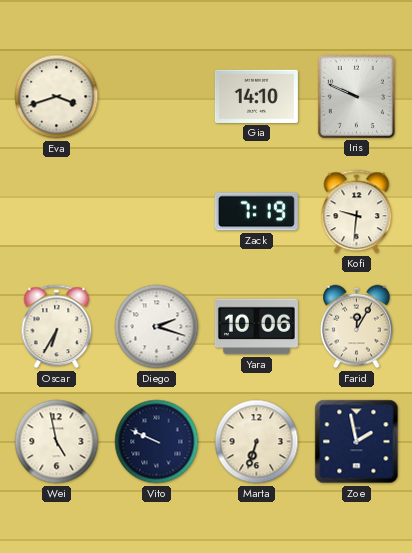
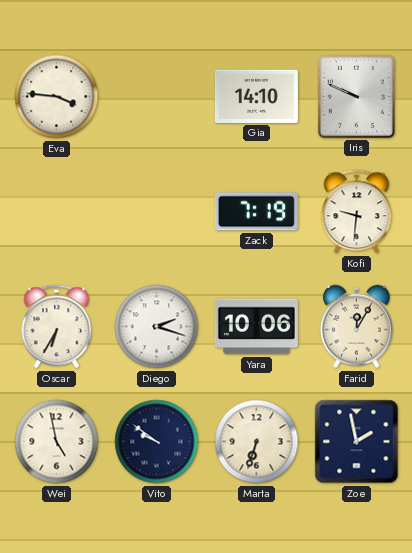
Eva: 3:42 -> 3:46
Vito: 9:49 -> 9:51
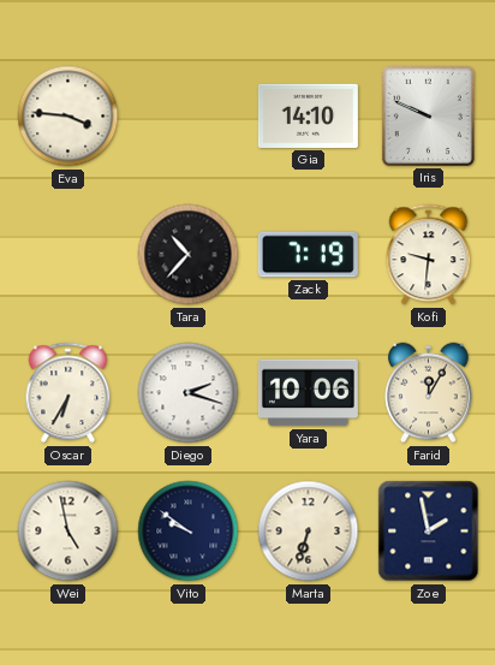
Tara: none -> 10:37
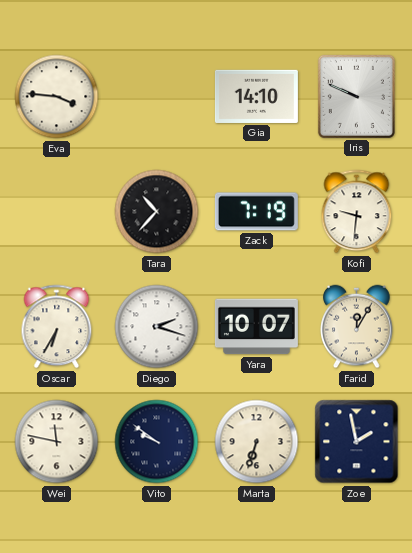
Yara: 10:06 -> 10:07
Wei: 4:58 -> 11:47
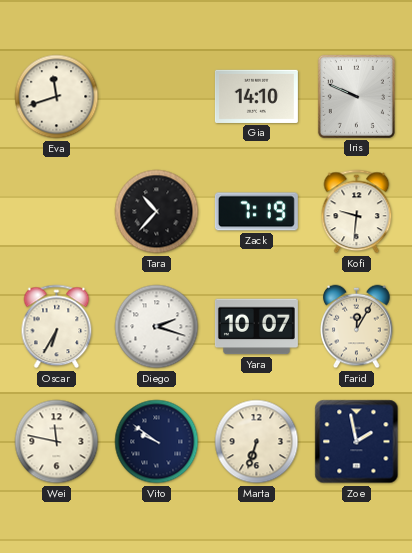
Eva: 3:46 -> 11:42
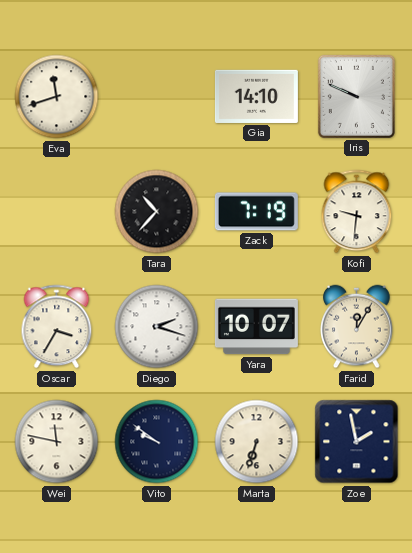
Oscar: 6:35 -> 3:35
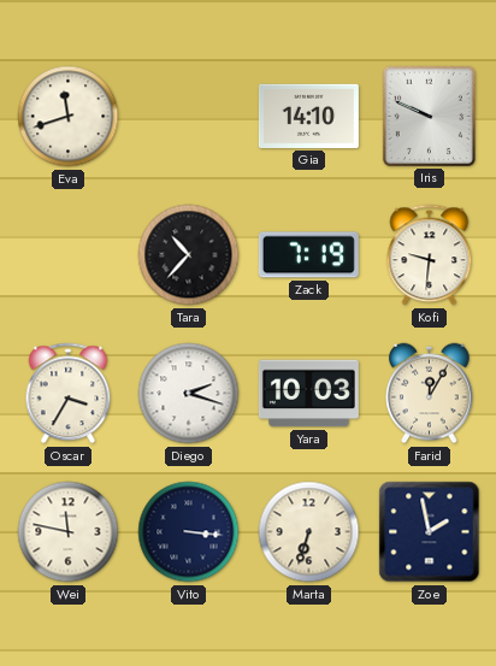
Yara: 10:07 -> 10:03
Vito: 9:51 -> 3:16
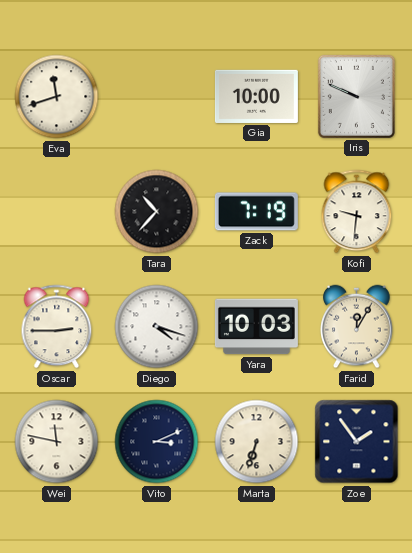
Gia: 14:10 -> 10:00
Oscar: 3:35 -> 2:45
Diego: 2:18 -> 4:18
Vito: 3:16 -> 3:11
Zoe: 1:58 -> 1:54
